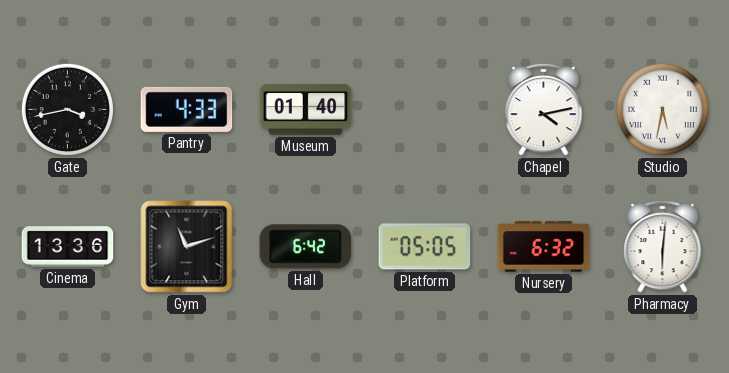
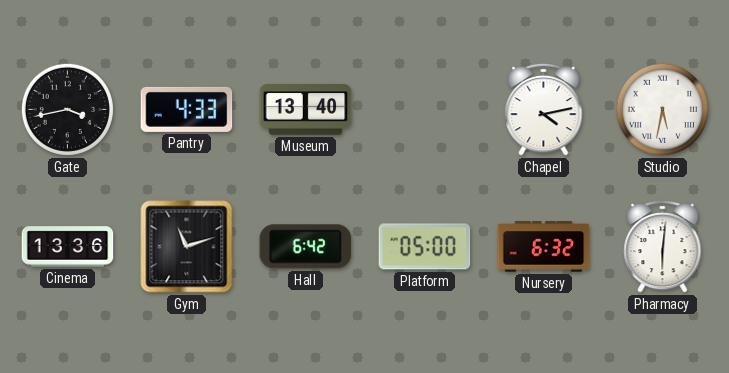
Museum: 01:40 -> 13:40
Platform: 05:05 -> 05:00
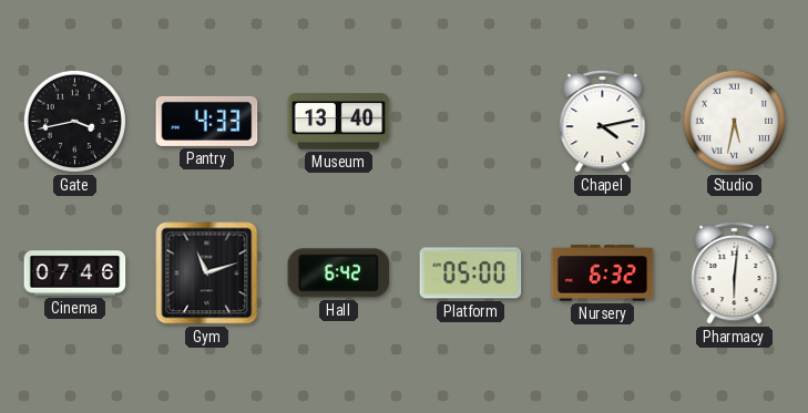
Cinema: 13:36 -> 07:46
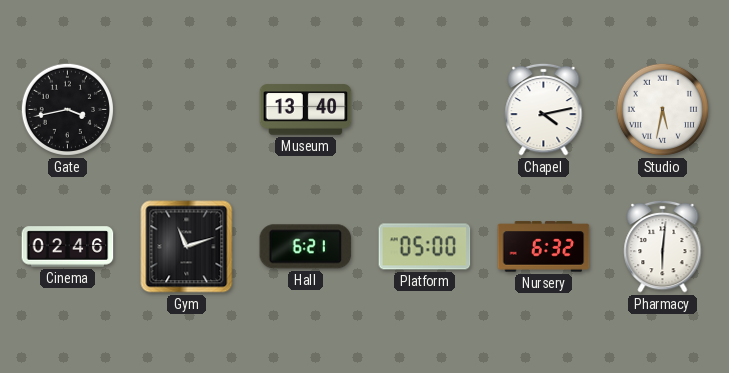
Pantry: 4:33 -> none
Cinema: 07:46 -> 02:46
Hall: 6:42 -> 6:21
